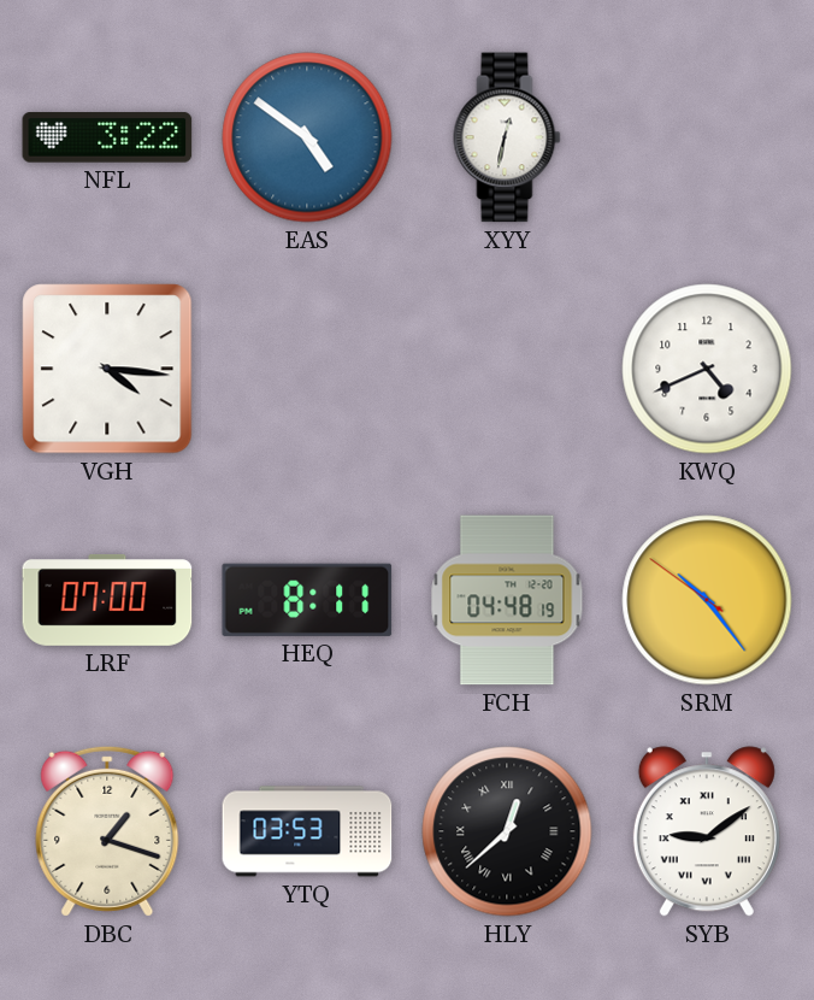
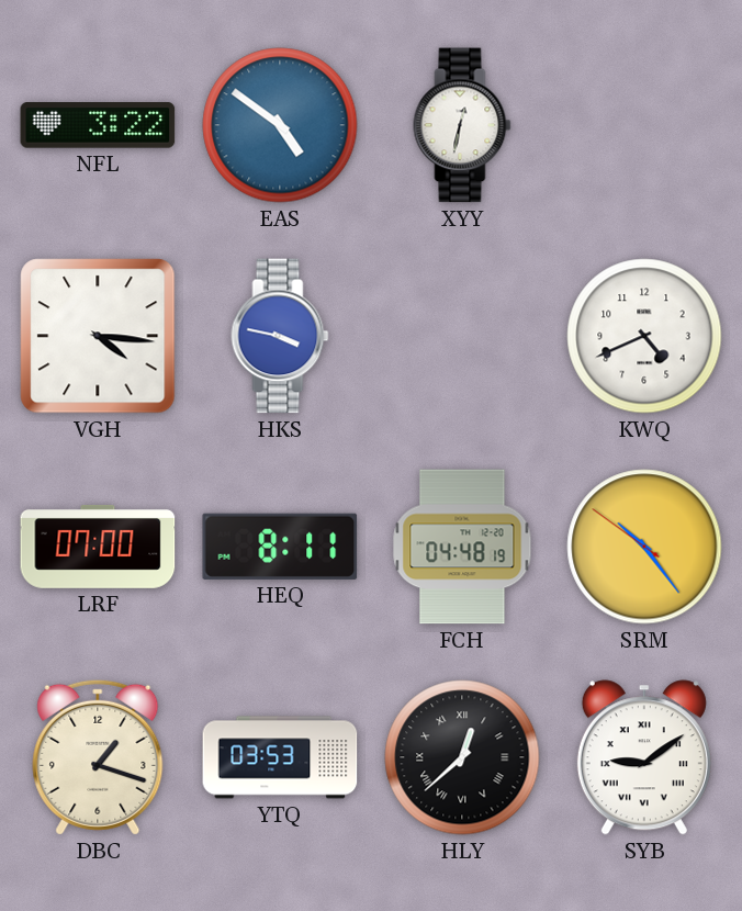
HKS: none -> 3:47
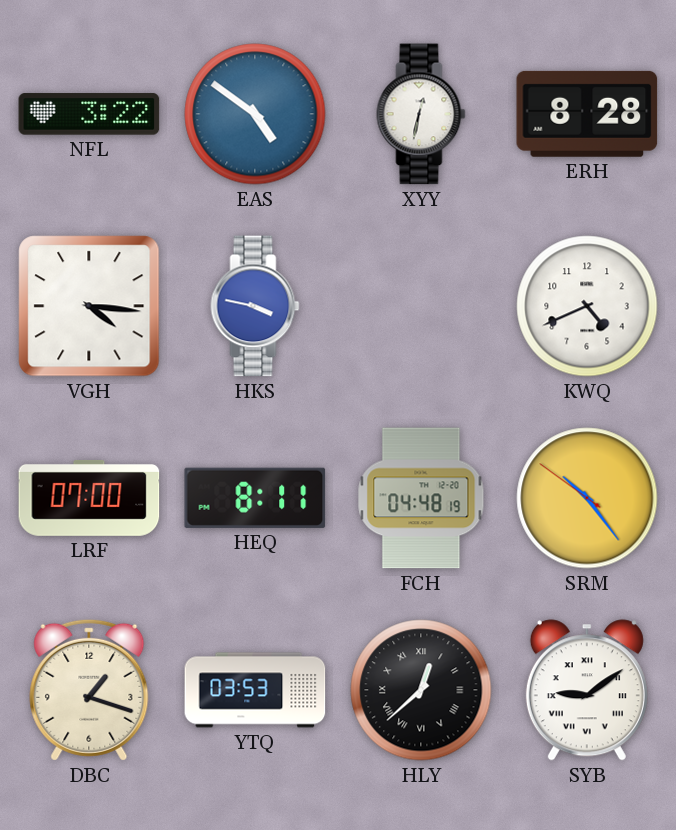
ERH: none -> 8:28
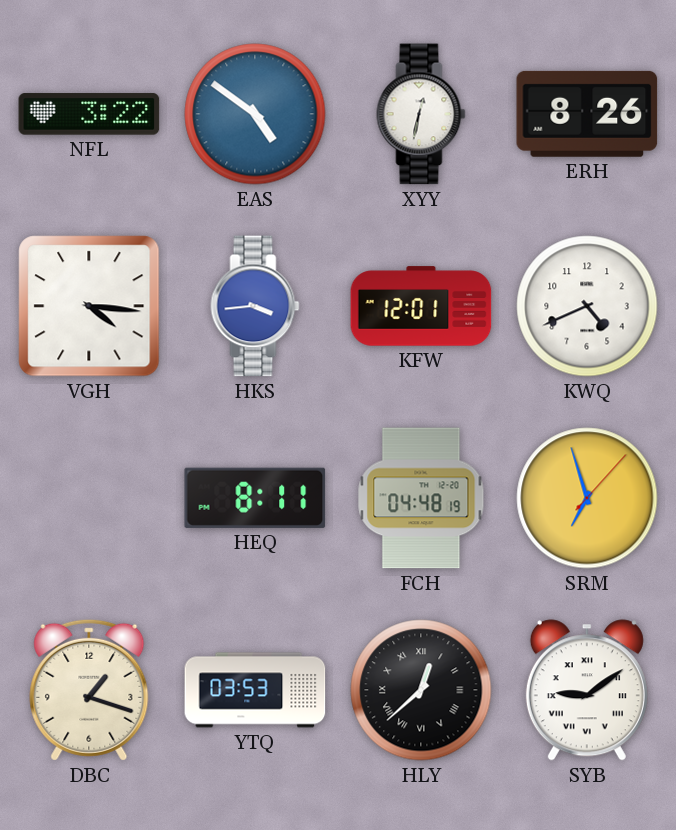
ERH: 8:28 -> 8:26
HKS: 3:47 -> 3:44
KFW: none -> 12:01
LRF: 07:00 -> none
SRM: 10:23 -> 6:57
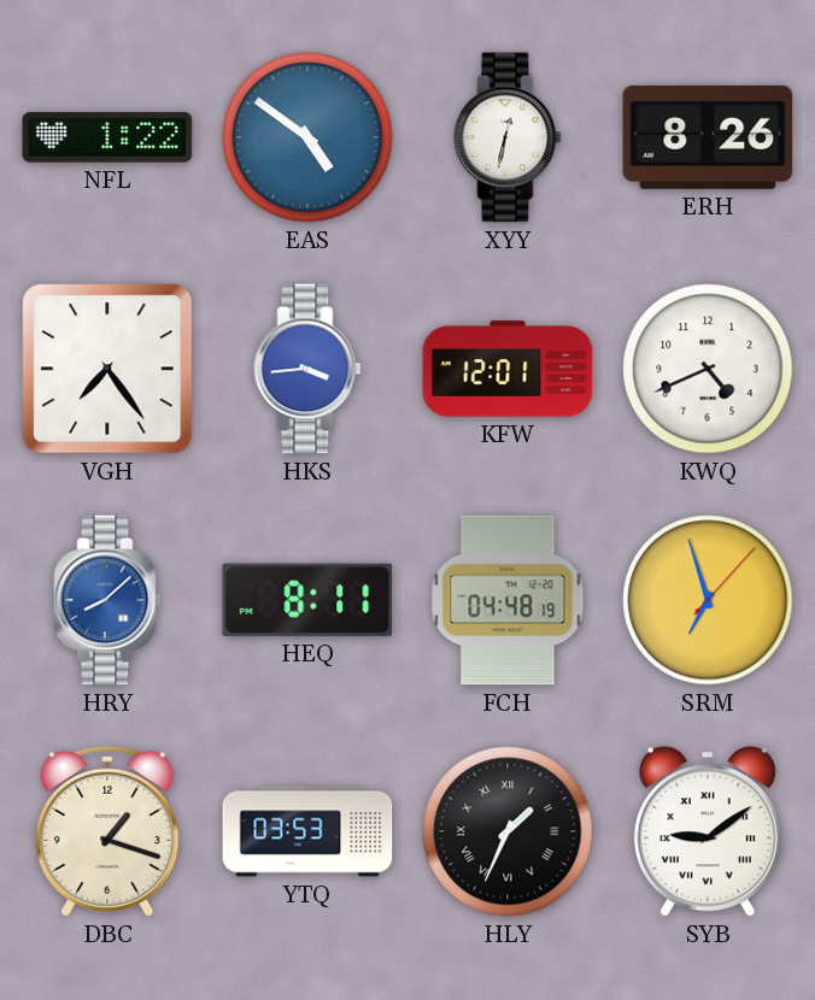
NFL: 3:22 -> 1:22
VGH: 4:16 -> 7:24
HRY: none -> 8:08
HLY: 12:38 -> 1:34
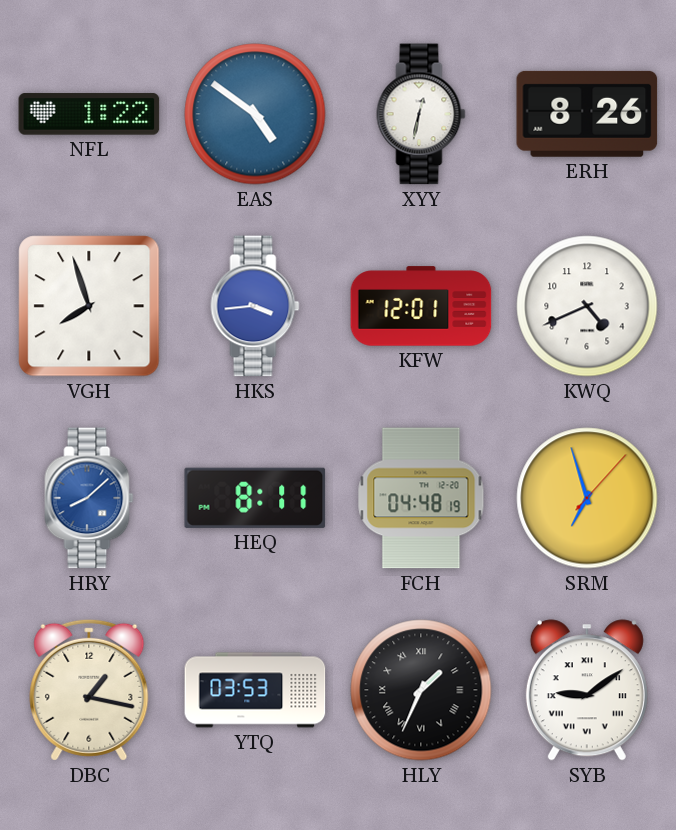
VGH: 7:24 -> 7:57
DBC: 1:18 -> 1:17
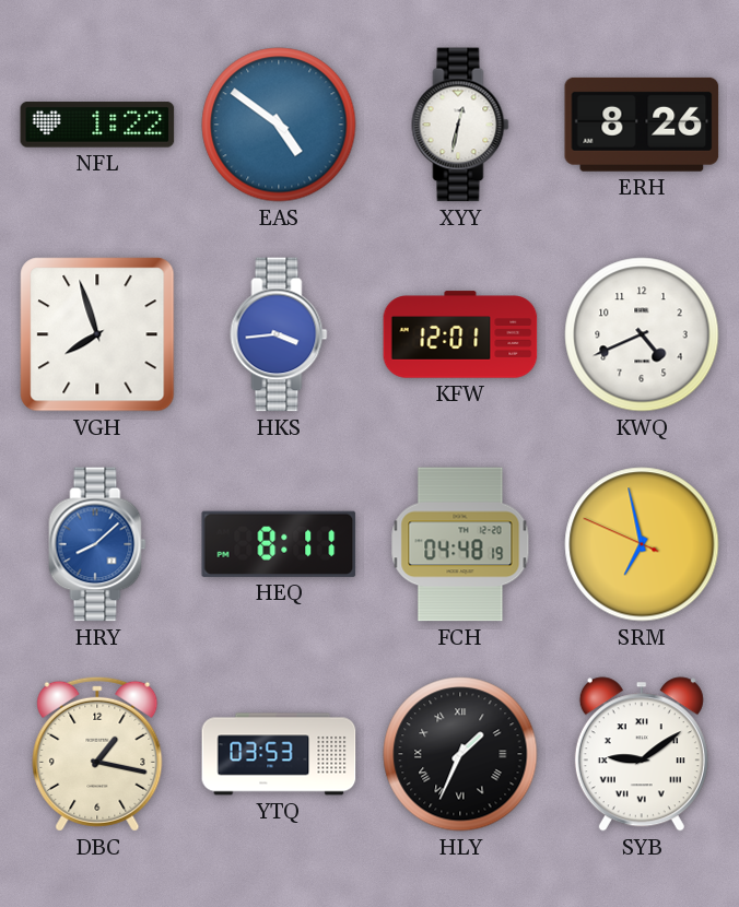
SRM: 6:57:07 -> 6:57:49
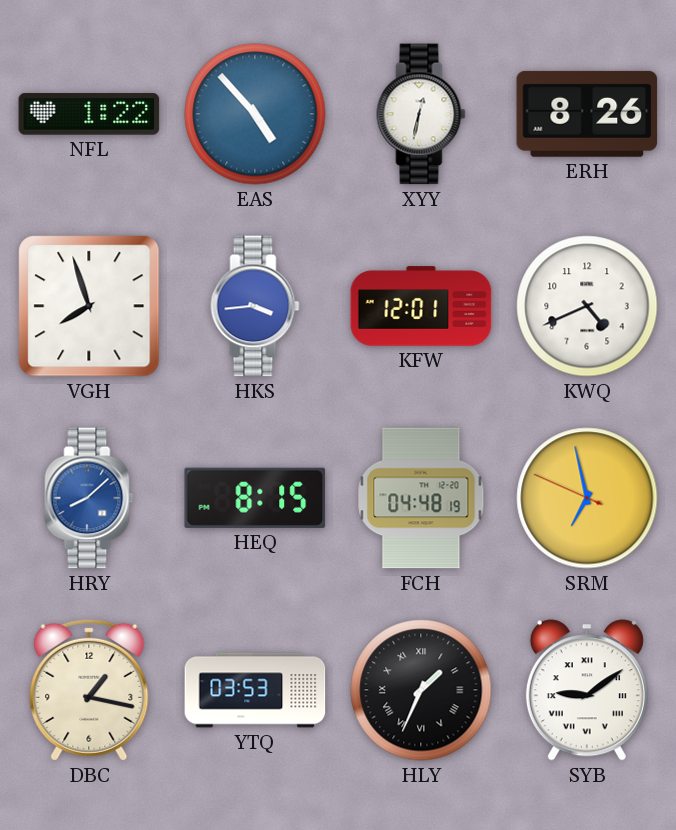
EAS: 4:51 -> 4:53
HEQ: 8:11 -> 8:15
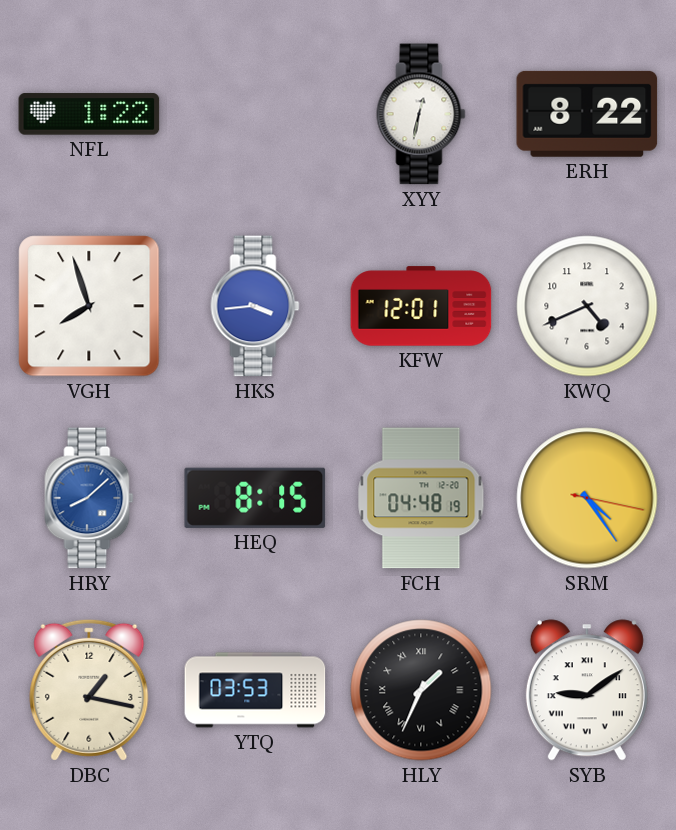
EAS: 4:53 -> none
ERH: 8:26 -> 8:22
SRM: 6:57 -> 4:24
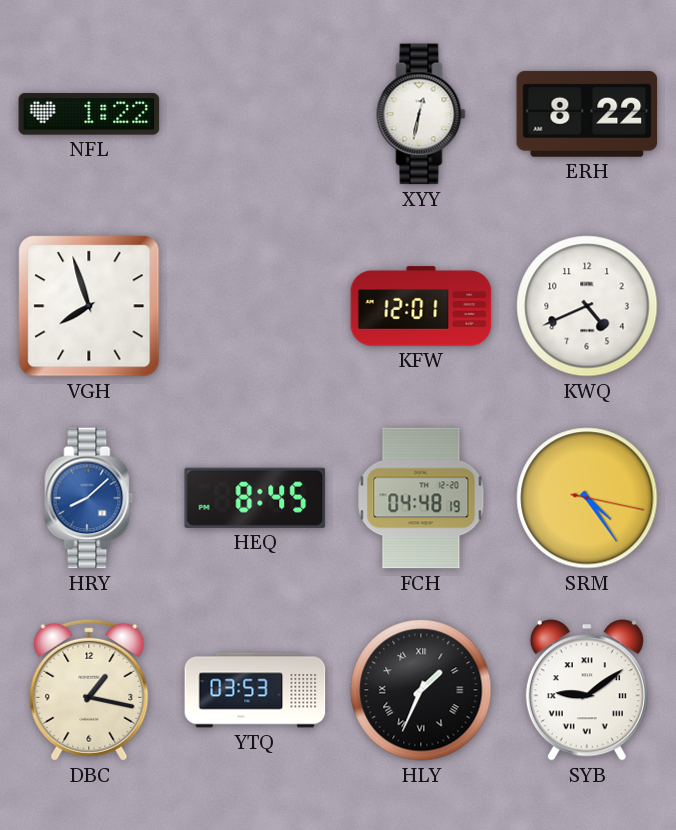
HKS: 3:44 -> none
HEQ: 8:15 -> 8:45
